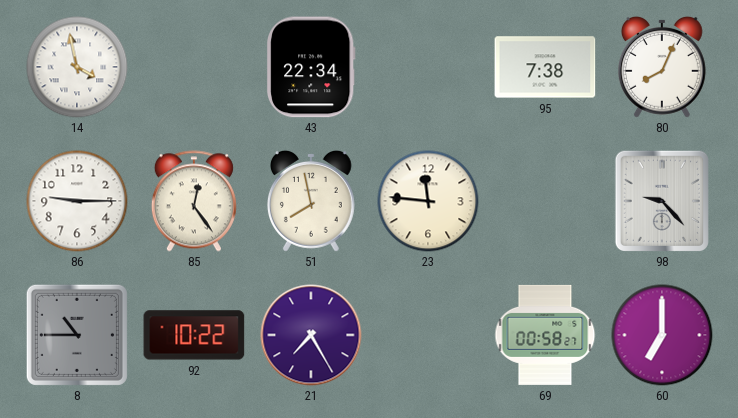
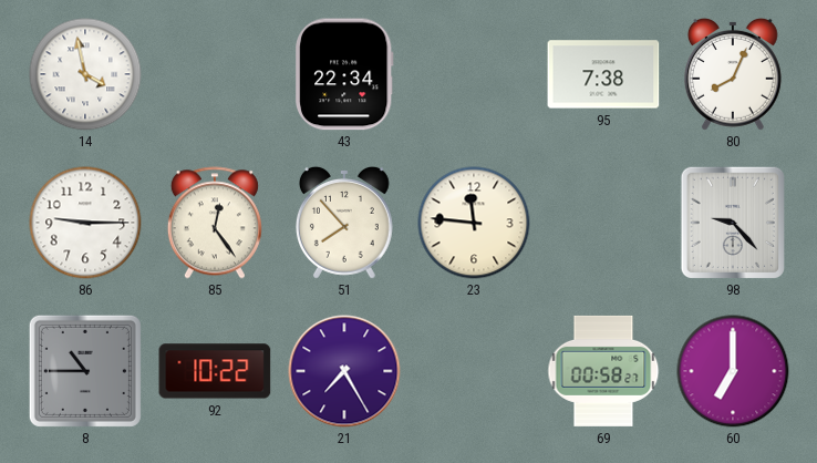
51: 7:58 -> 7:53
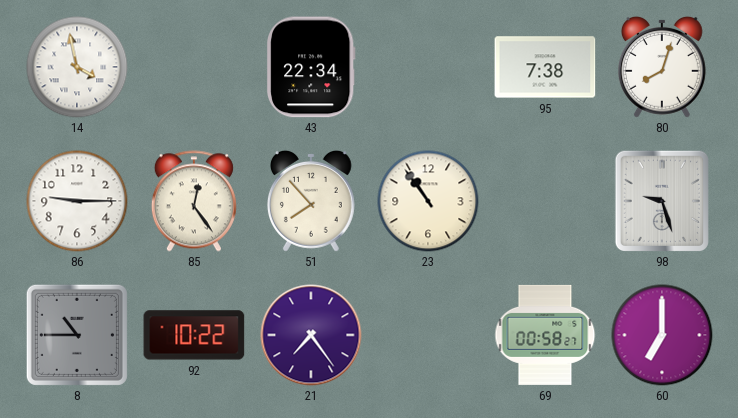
80: 8:04 -> 8:03
23: 11:46 -> 10:54
98: 9:23 -> 9:27
21: 7:25 -> 7:24
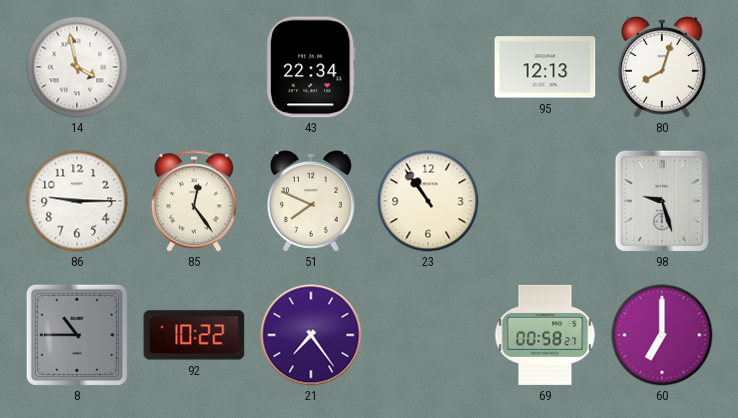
95: 7:38 -> 12:13
51: 7:53 -> 7:49
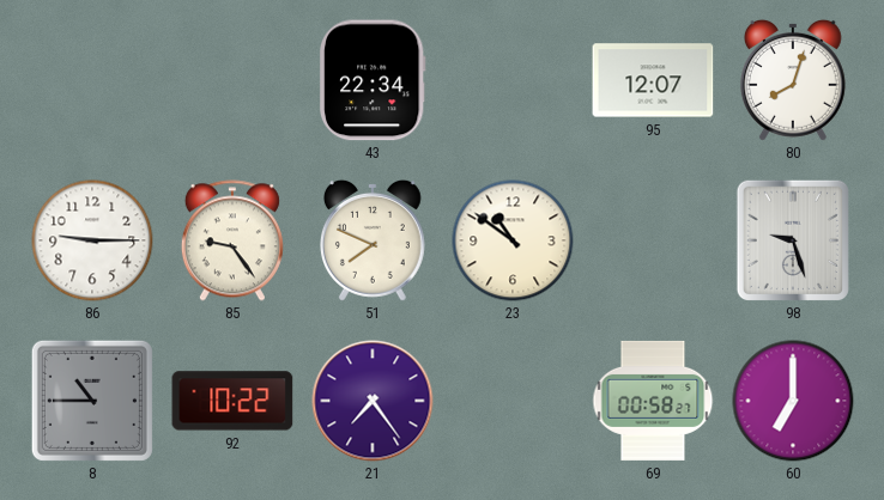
14: 3:58 -> none
95: 12:13 -> 12:07
85: 12:24 -> 9:24
23: 10:54 -> 10:51
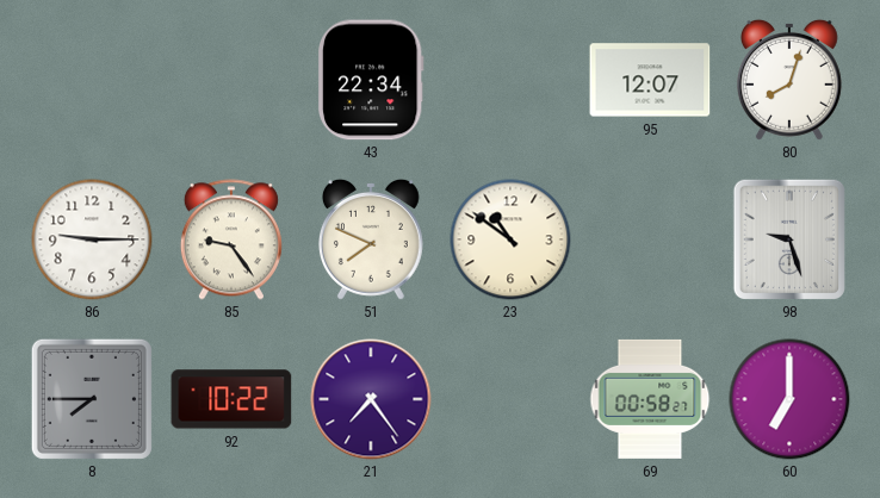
8: 10:45 -> 7:45
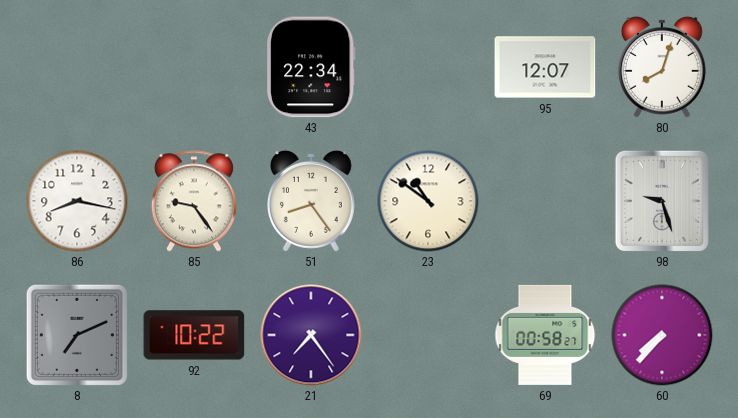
86: 9:15 -> 8:17
51: 7:49 -> 8:24
8: 7:45 -> 7:11
60: 7:00 -> 7:37
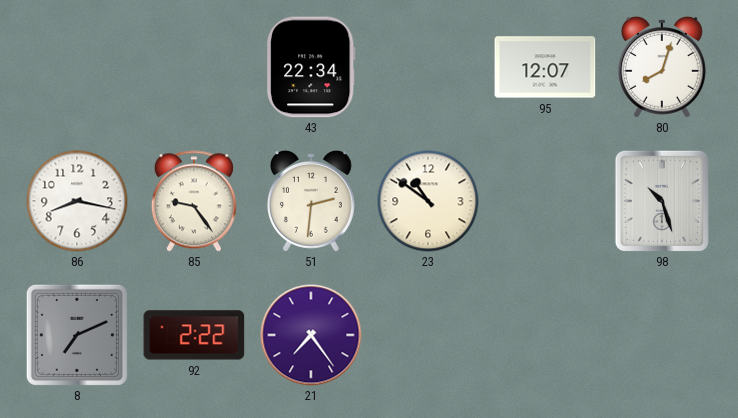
51: 8:24 -> 2:31
98: 9:27 -> 10:27
92: 10:22 -> 2:22
69: 00:58 -> none
60: 7:37 -> none
